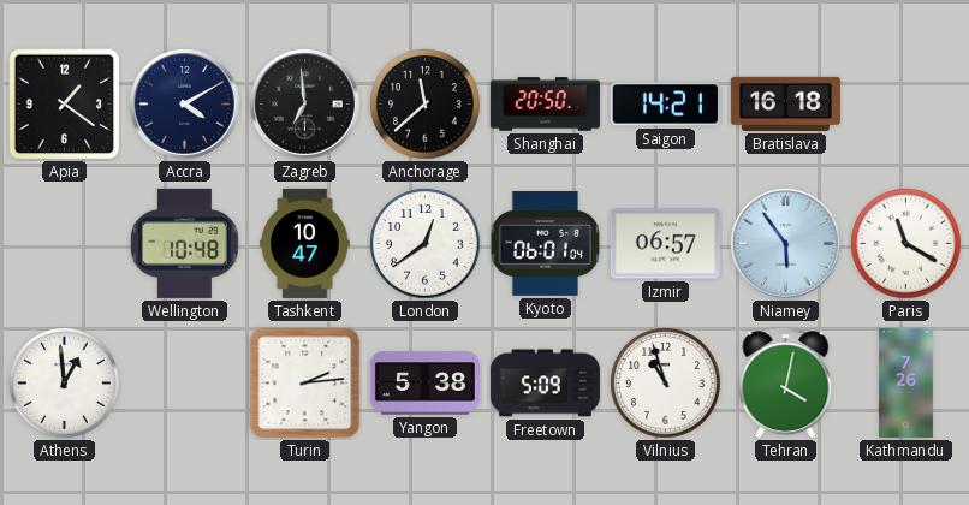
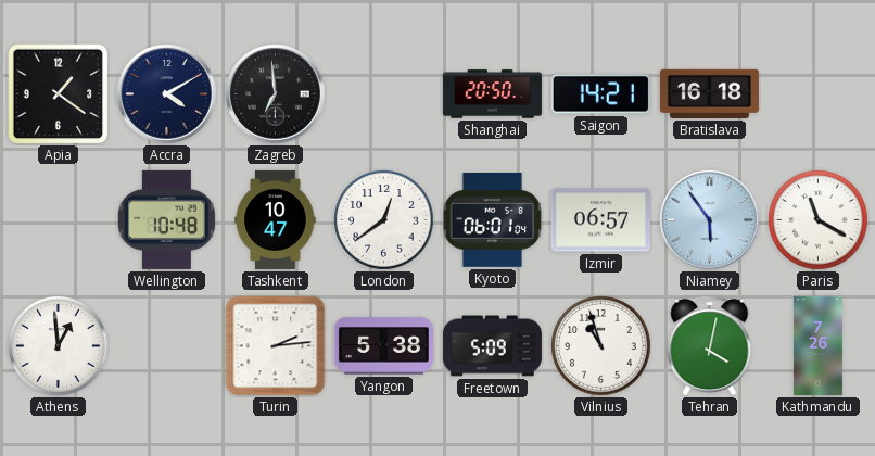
Anchorage: 11:38 -> none
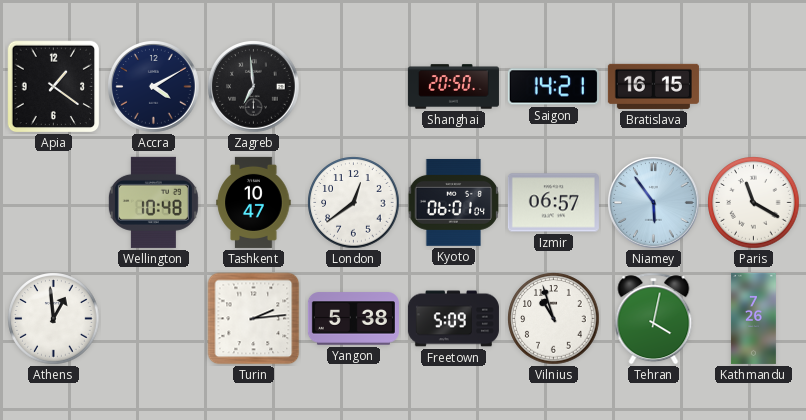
Bratislava: 16:18 -> 16:15
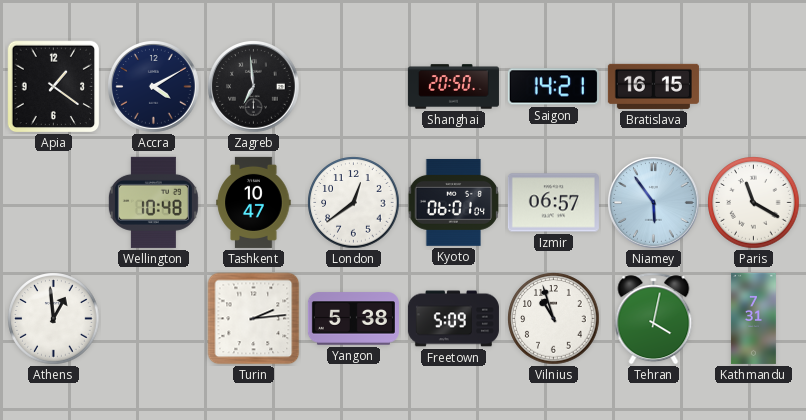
Kathmandu: 7:26 -> 7:31
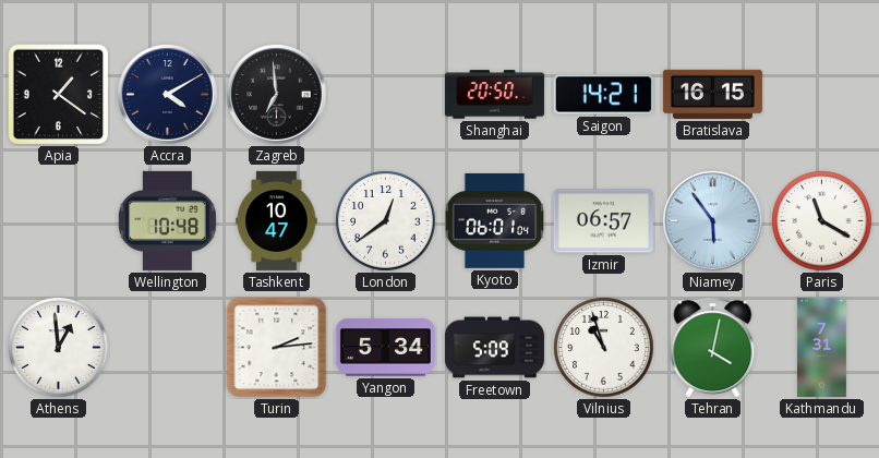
Yangon: 5:38 -> 5:34
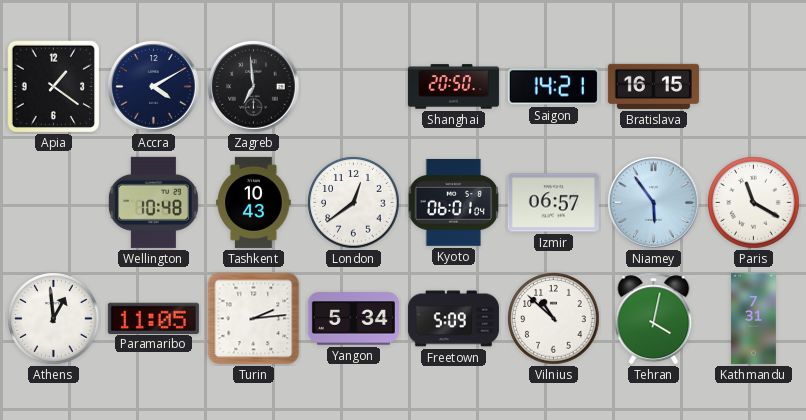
Tashkent: 10:47 -> 10:43
Paramaribo: none -> 11:05
Vilnius: 10:57 -> 10:52
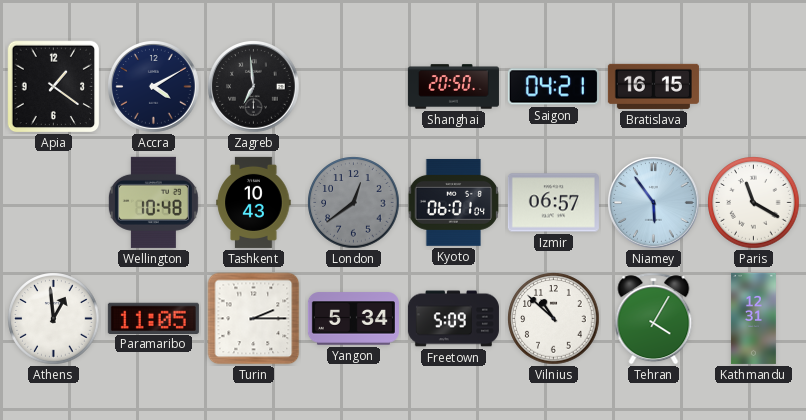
Saigon: 14:21 -> 04:21
London dial: white -> grey
Turin: 2:14 -> 2:15
Tehran: 4:02 -> 4:05
Kathmandu: 7:31 -> 12:31
